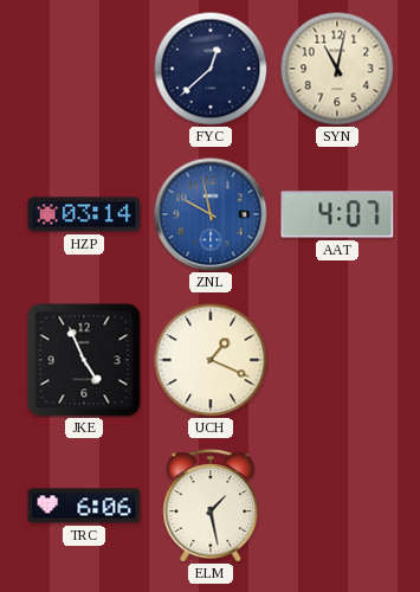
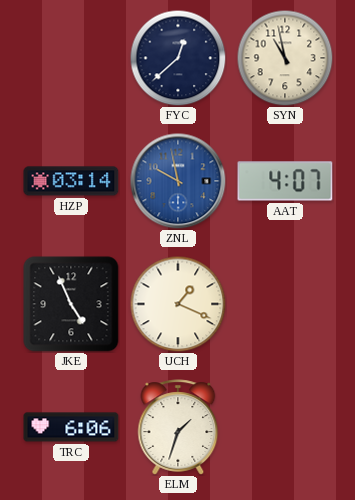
SYN: 11:02 -> 10:58
ELM: 1:28 -> 1:33
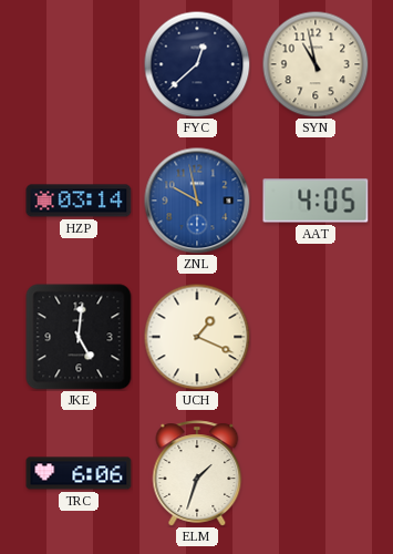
AAT: 4:07 -> 4:05
JKE: 4:56 -> 5:01
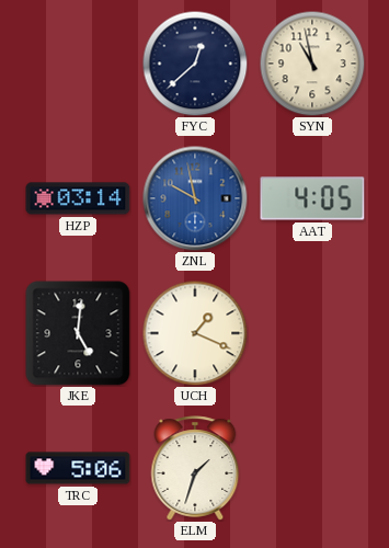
TRC: 6:06 -> 5:06
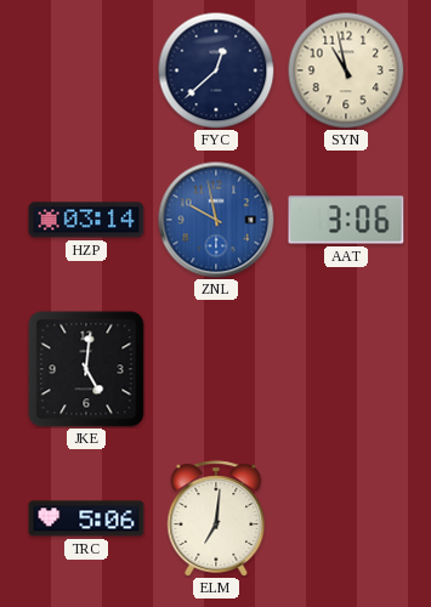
AAT: 4:05 -> 3:06
UCH: 1:19 -> none
ELM: 1:33 -> 7:01
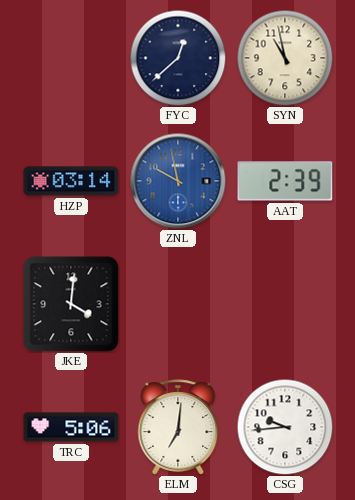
AAT: 3:06 -> 2:39
JKE: 5:01 -> 4:01
CSG: none -> 9:44
